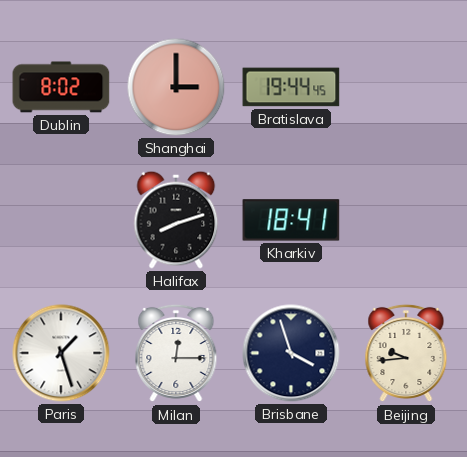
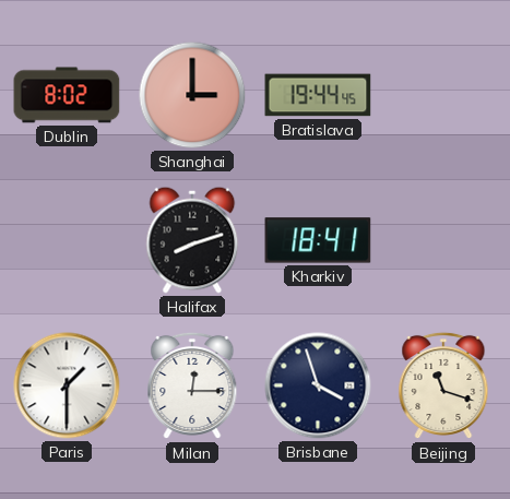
Paris: 1:27 -> 1:30
Beijing: 9:44 -> 11:18
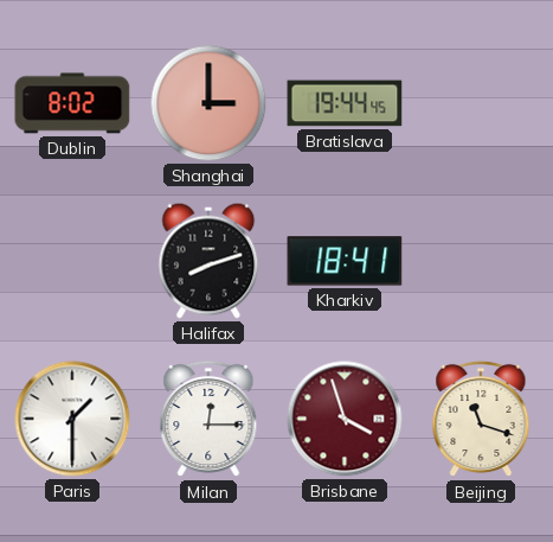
Brisbane dial: navy -> burgundy
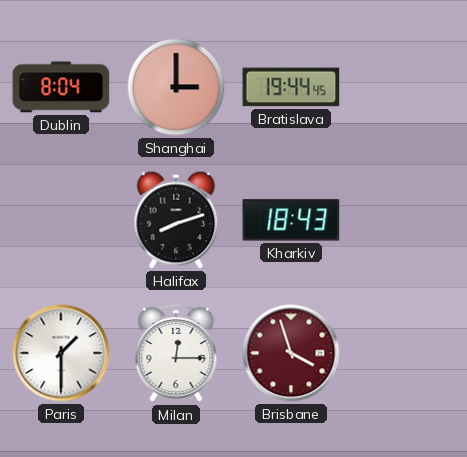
Dublin: 8:02 -> 8:04
Kharkiv: 18:41 -> 18:43
Beijing: 11:18 -> none
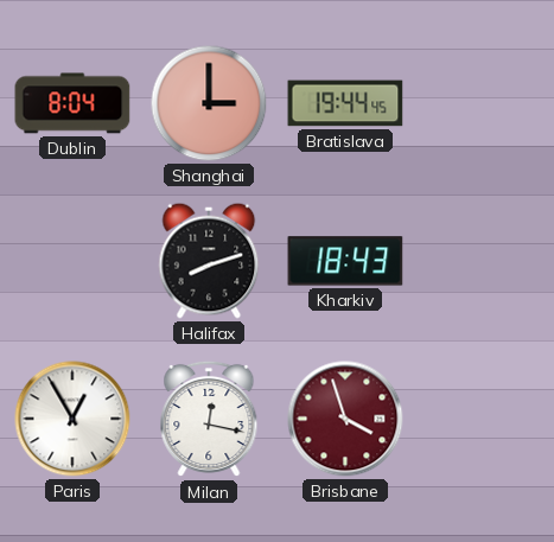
Paris: 1:30 -> 12:55
Milan: 12:15 -> 12:17
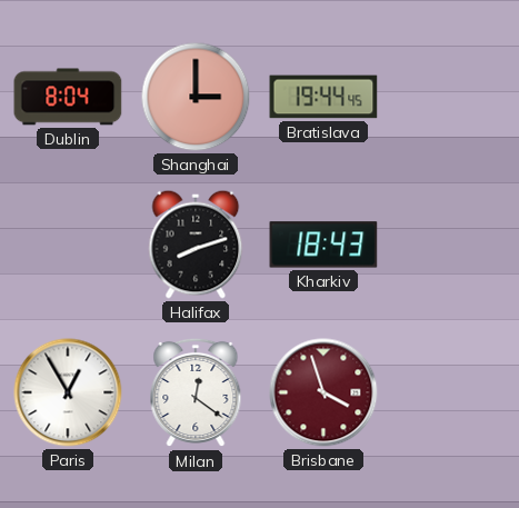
Milan: 12:17 -> 12:21
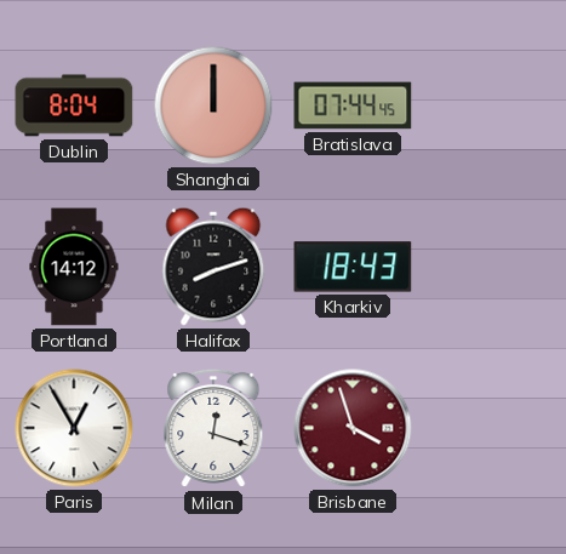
Shanghai: 3:00 -> 12:00
Bratislava: 19:44 -> 07:44
Portland: none -> 14:12
Milan: 12:21 -> 12:18
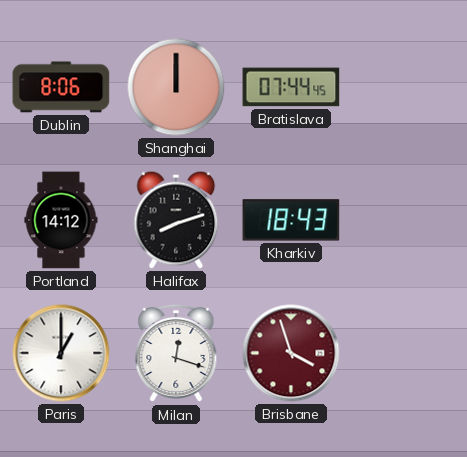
Dublin: 8:04 -> 8:06
Paris: 12:55 -> 1:00
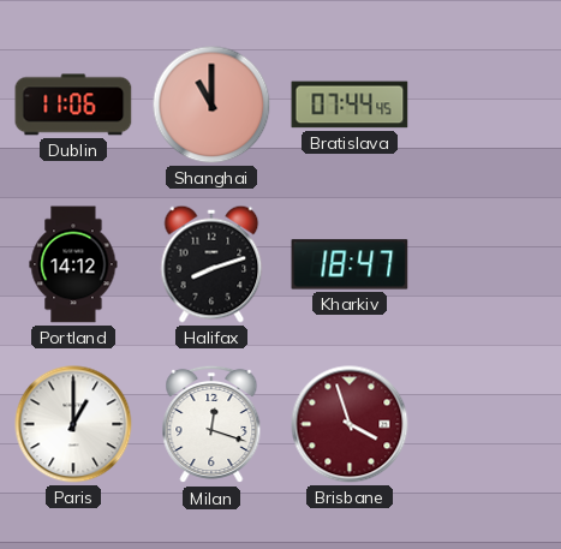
Dublin: 8:06 -> 11:06
Shanghai: 12:00 -> 11:00
Kharkiv: 18:43 -> 18:47
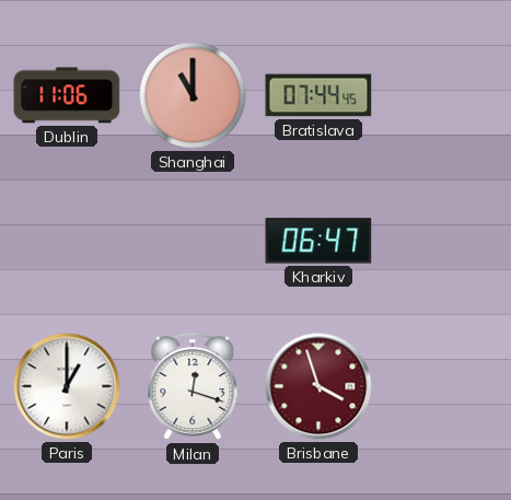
Portland: 14:12 -> none
Halifax: 8:12 -> none
Kharkiv: 18:47 -> 06:47
